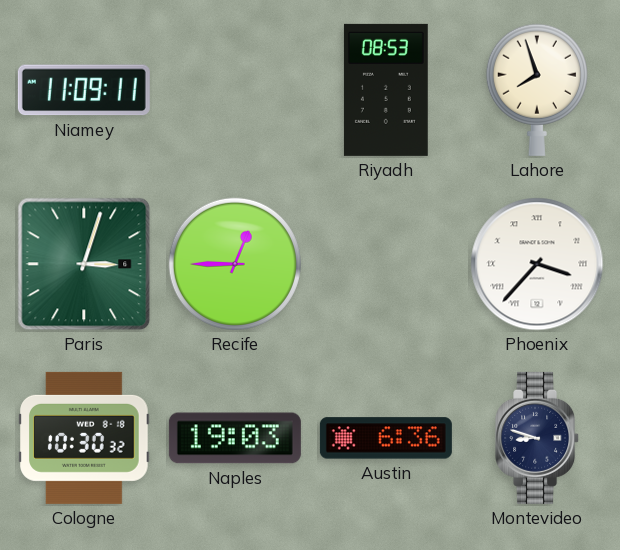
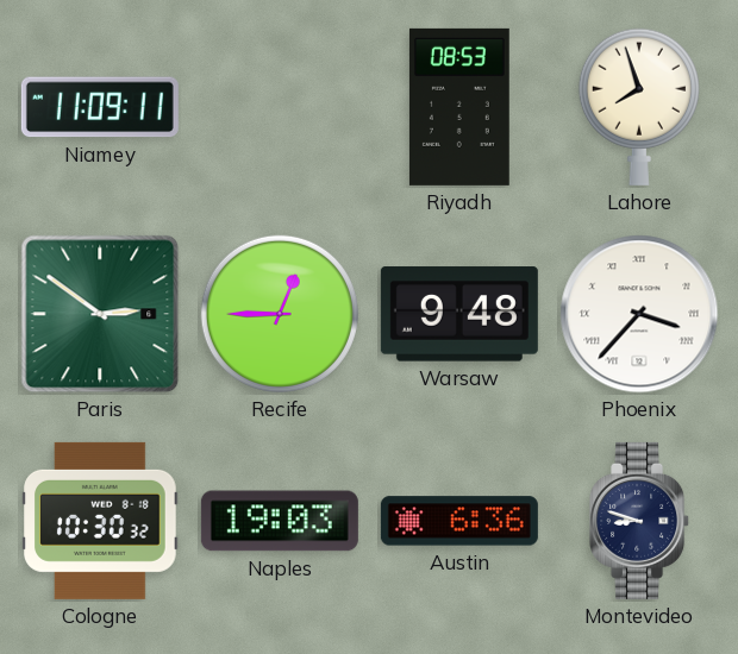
Paris: 3:03 -> 2:51
Warsaw: none -> 9:48
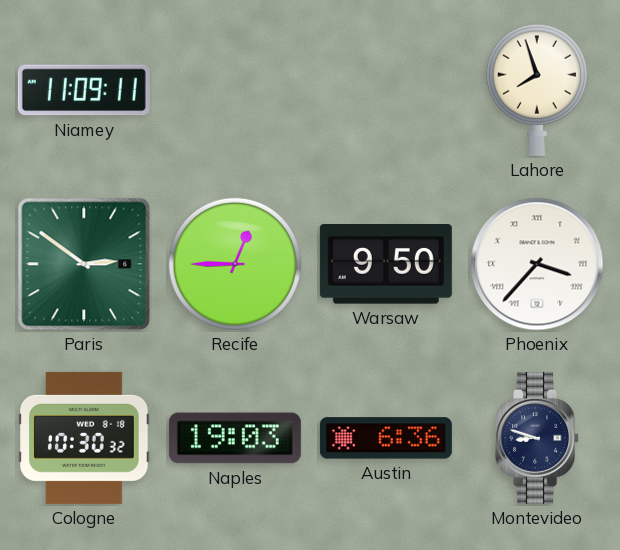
Riyadh: 08:53 -> none
Warsaw: 9:48 -> 9:50
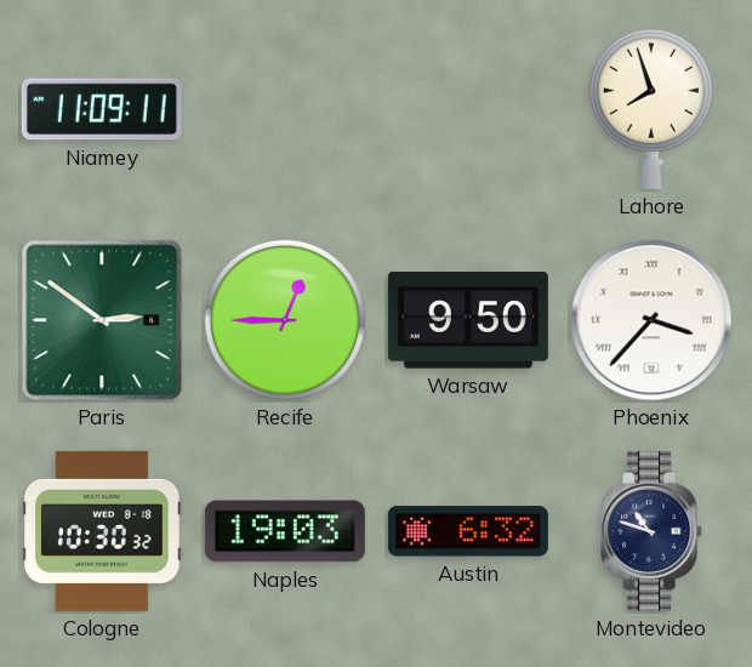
Austin: 6:36 -> 6:32
Montevideo: 8:48 -> 10:48
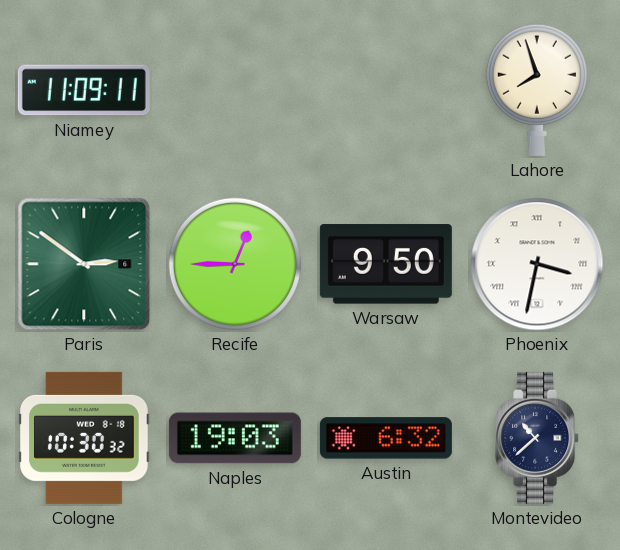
Phoenix: 3:37 -> 3:32
Montevideo: 10:48 -> 10:38
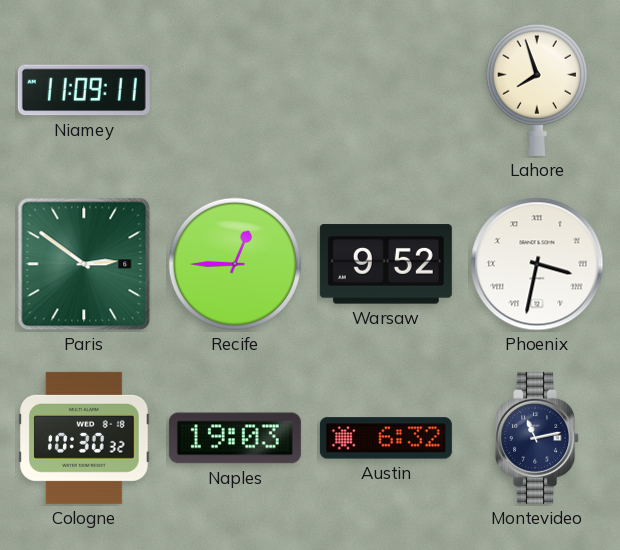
Warsaw: 9:50 -> 9:52
Montevideo: 10:38 -> 11:13
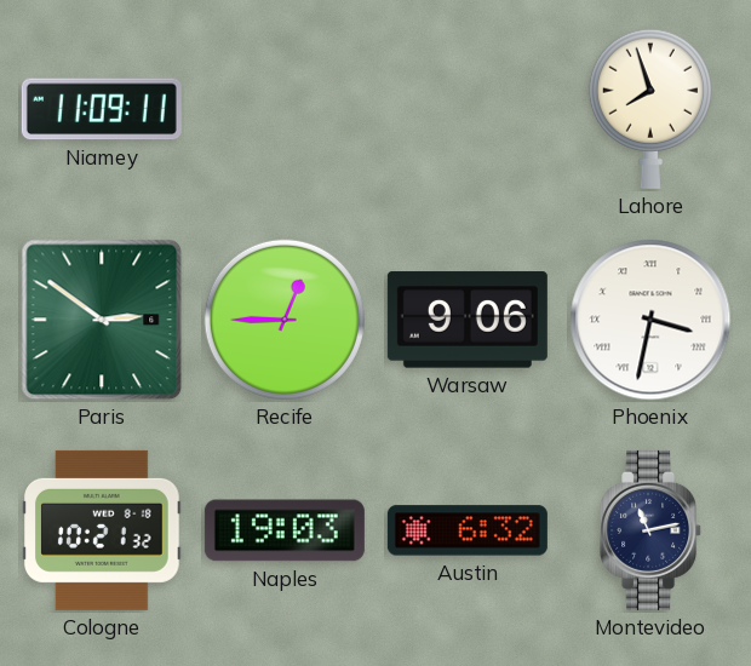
Warsaw: 9:52 -> 9:06
Cologne: 10:30 -> 10:21
